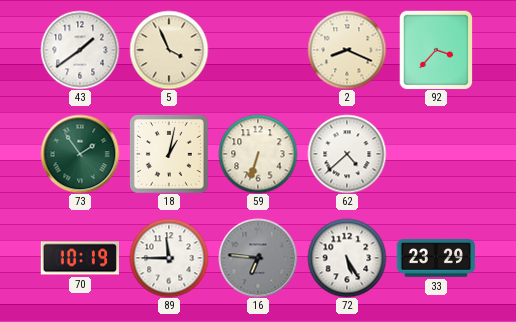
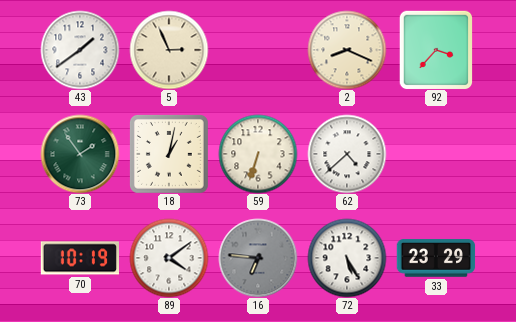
5: 3:56 -> 2:56
89: 11:45 -> 4:09
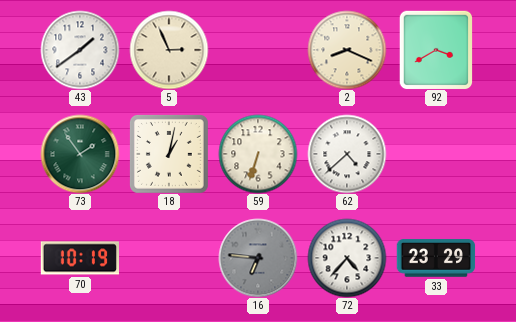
92: 3:37 -> 3:40
89: 4:09 -> none
72: 5:25 -> 4:37
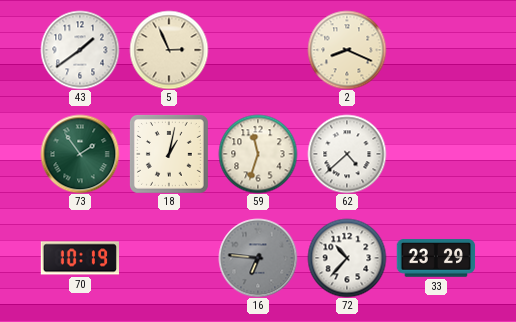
92: 3:40 -> none
59: 6:33 -> 11:33
72: 4:37 -> 10:37
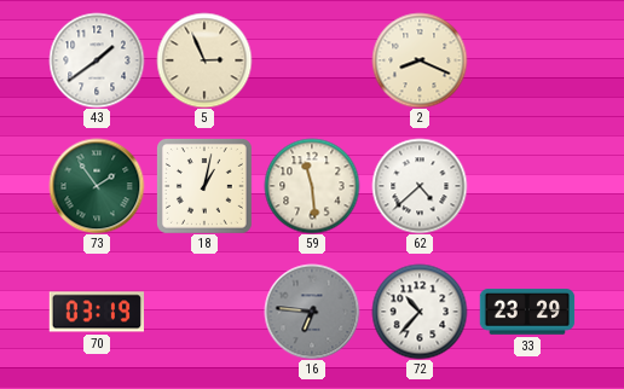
59: 11:33 -> 11:29
70: 10:19 -> 03:19
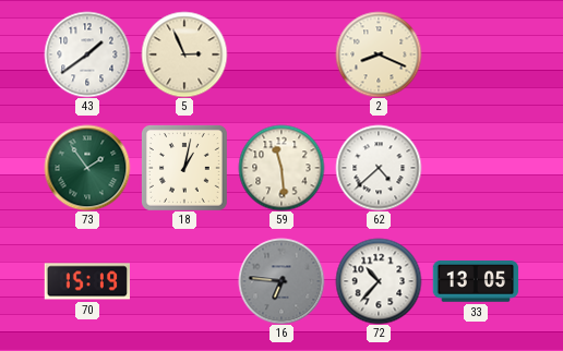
70: 03:19 -> 15:19
33: 23:29 -> 13:05
